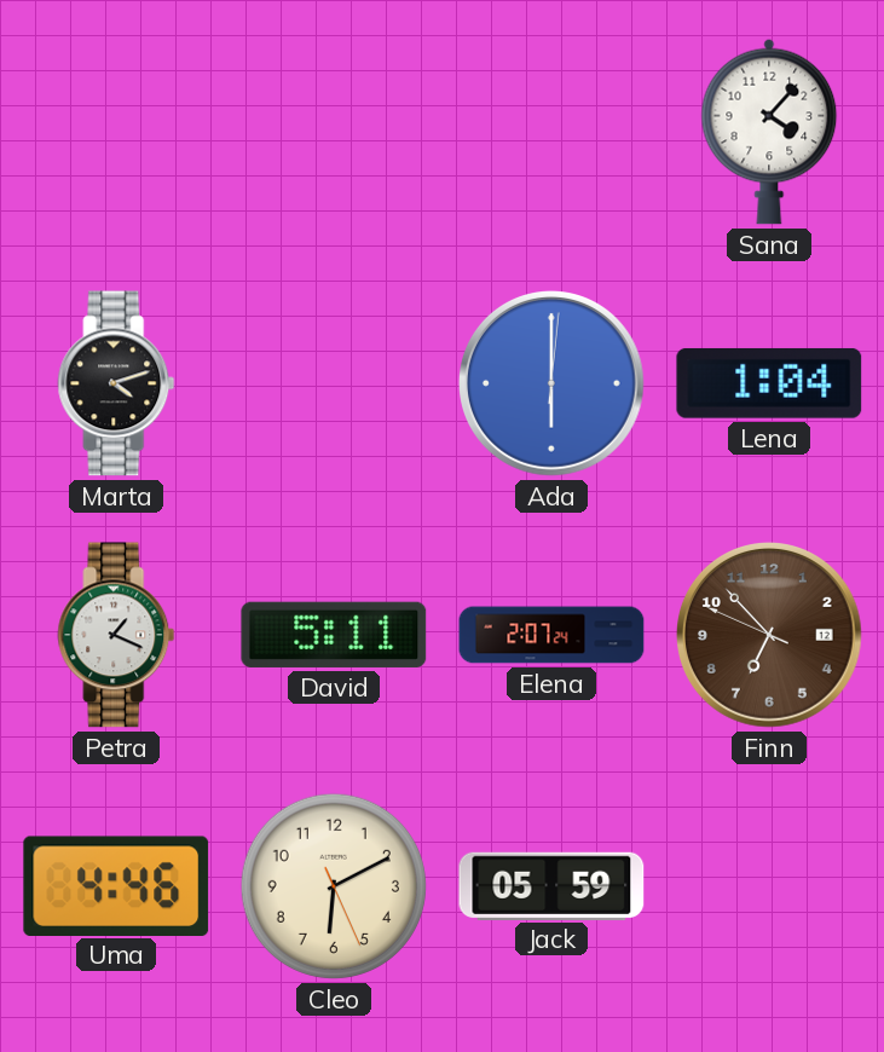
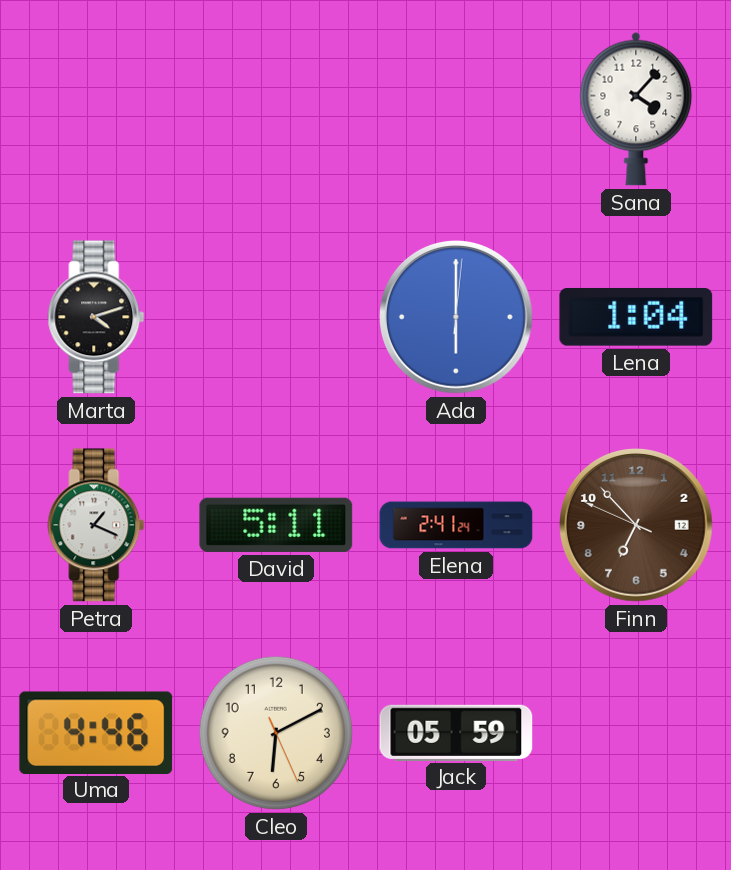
Elena: 2:07 -> 2:41
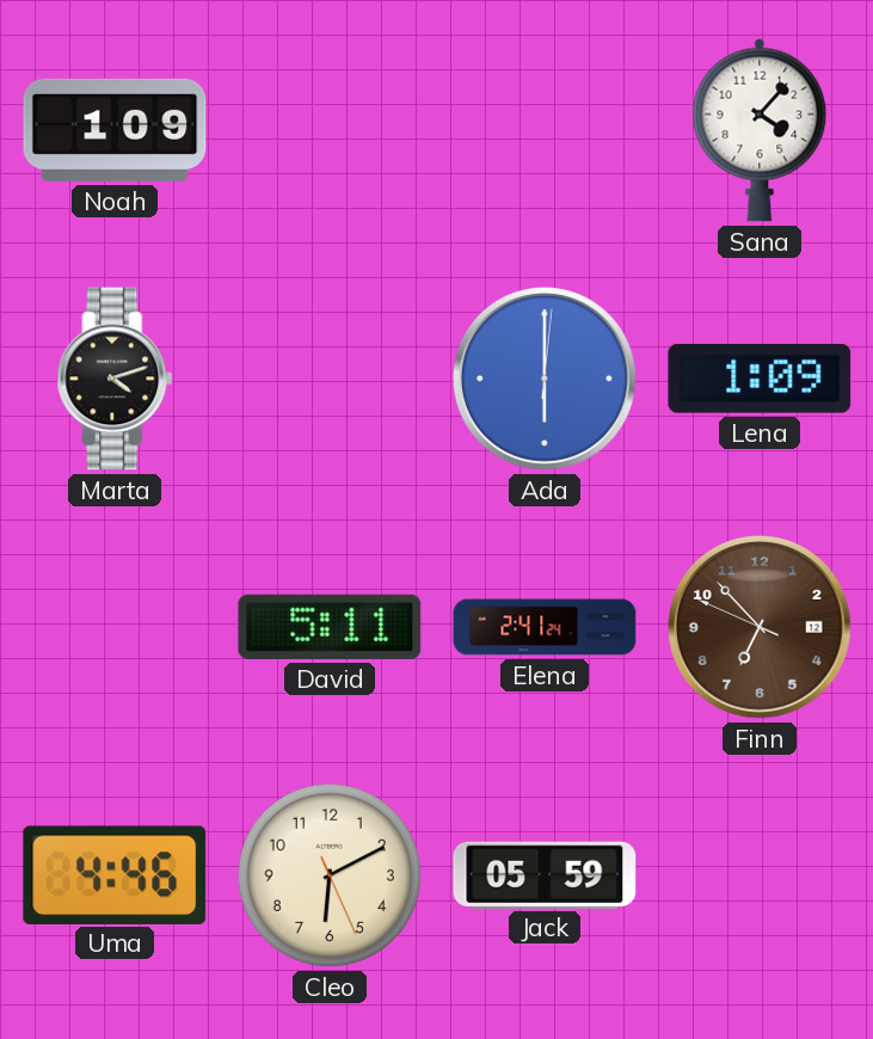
Noah: none -> 1:09
Lena: 1:04 -> 1:09
Petra: 1:19 -> none
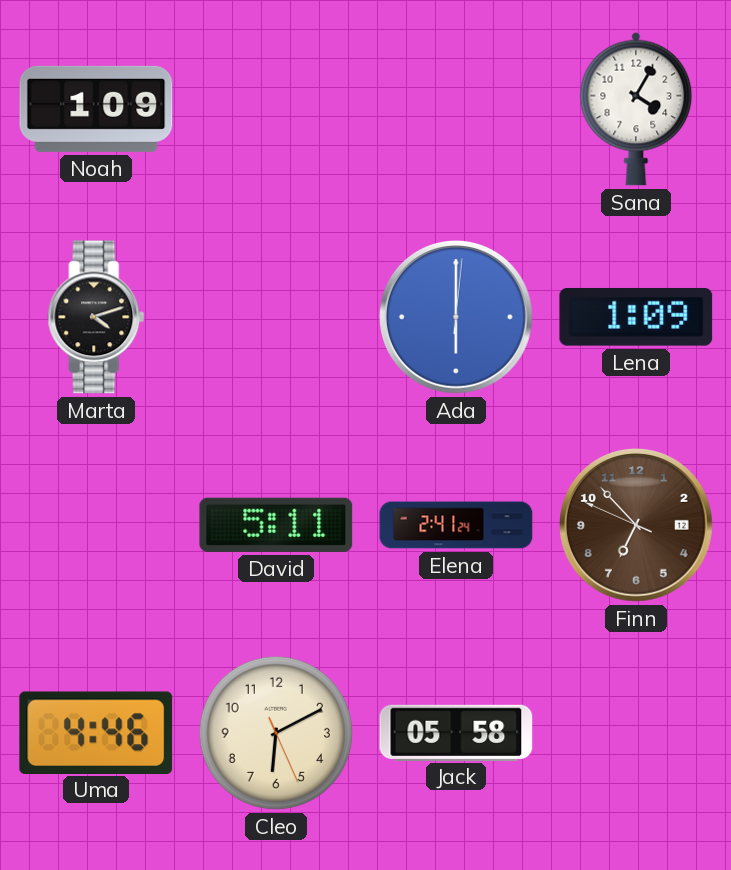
Sana: 4:07 -> 4:05
Jack: 05:59 -> 05:58
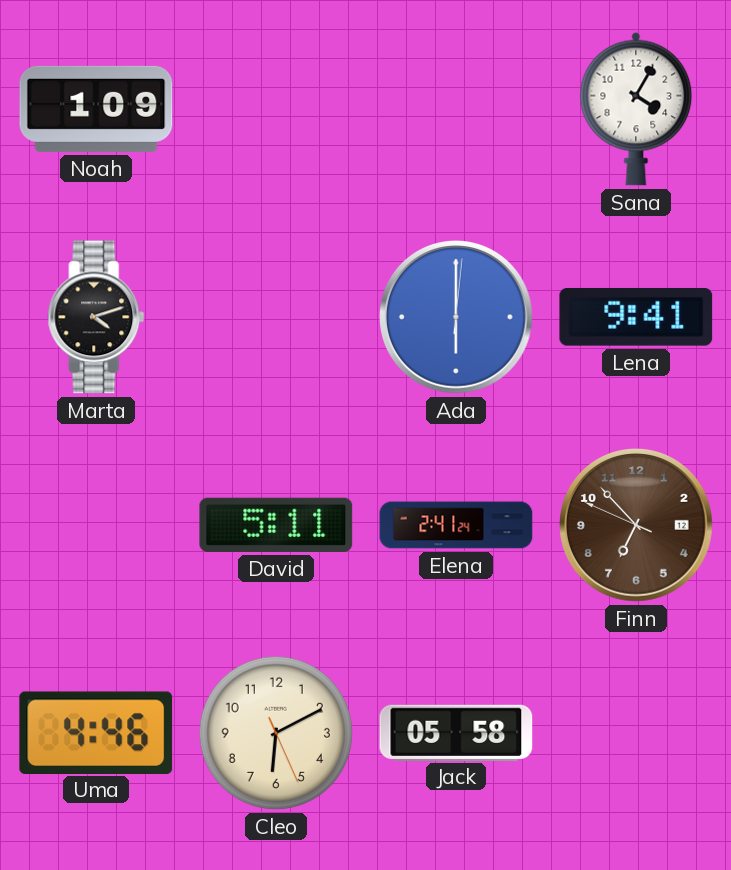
Lena: 1:09 -> 9:41
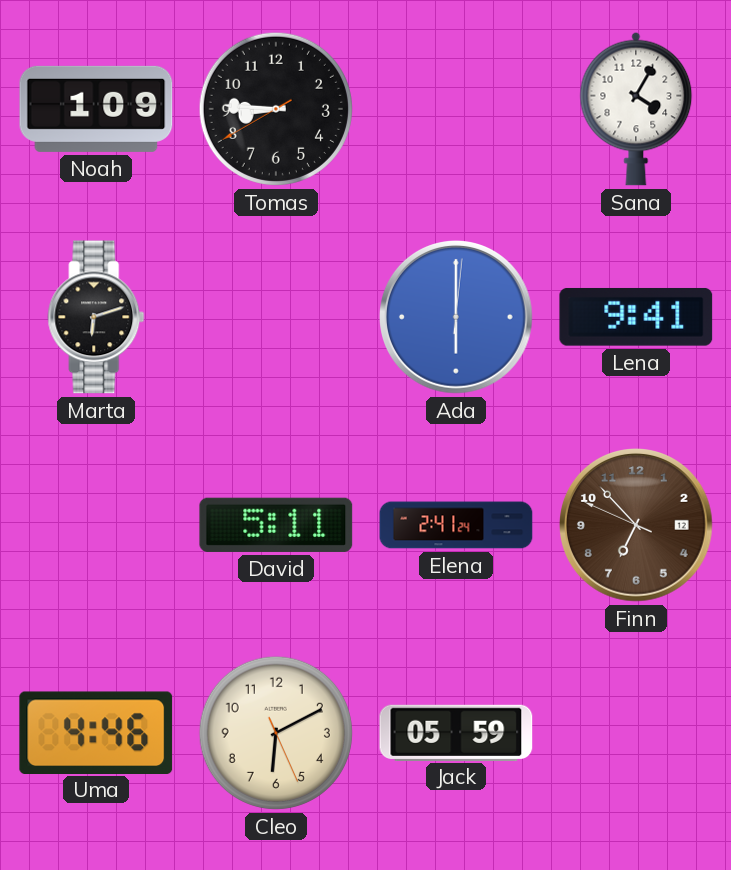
Tomas: none -> 8:45
Marta: 4:12 -> 6:12
Jack: 05:58 -> 05:59
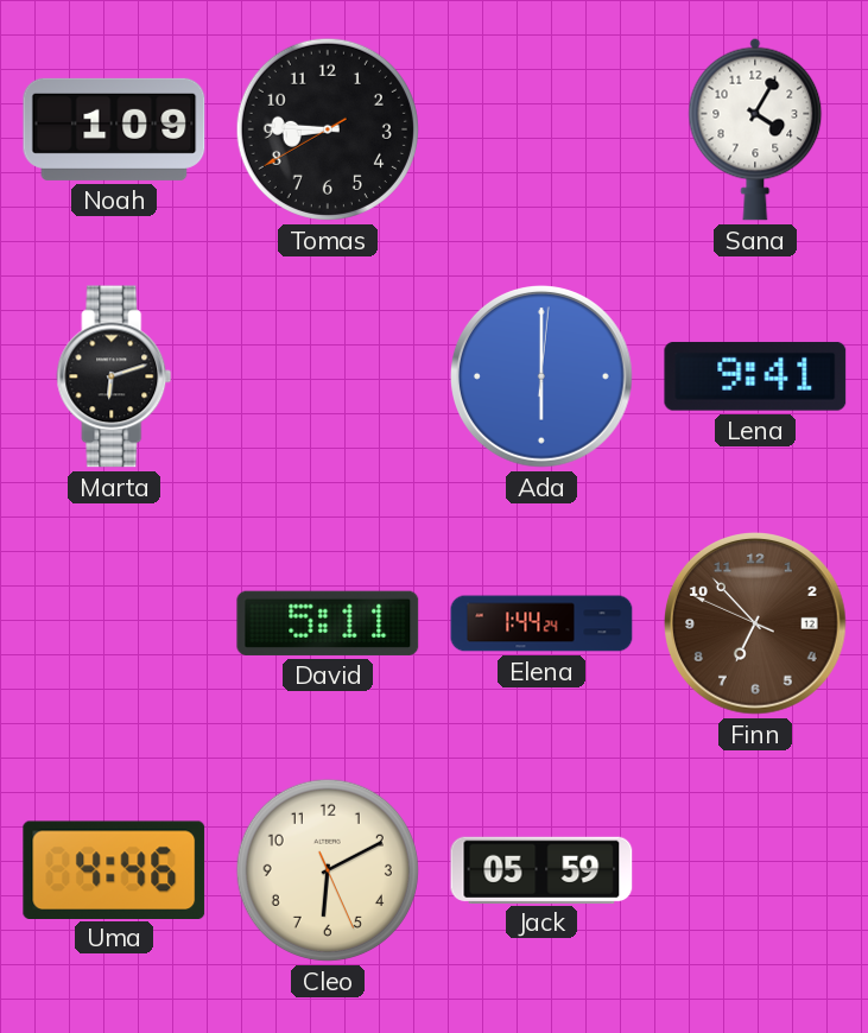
Elena: 2:41 -> 1:44
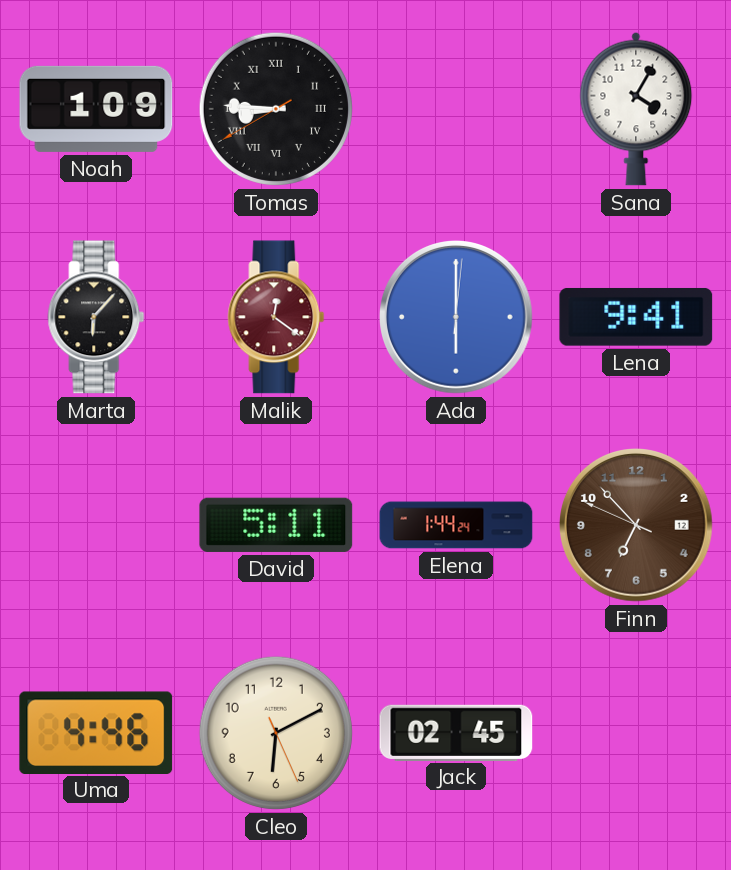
Tomas numerals: Arabic -> Roman
Marta: 6:12 -> 6:07
Malik: none -> 12:21
Jack: 05:59 -> 02:45
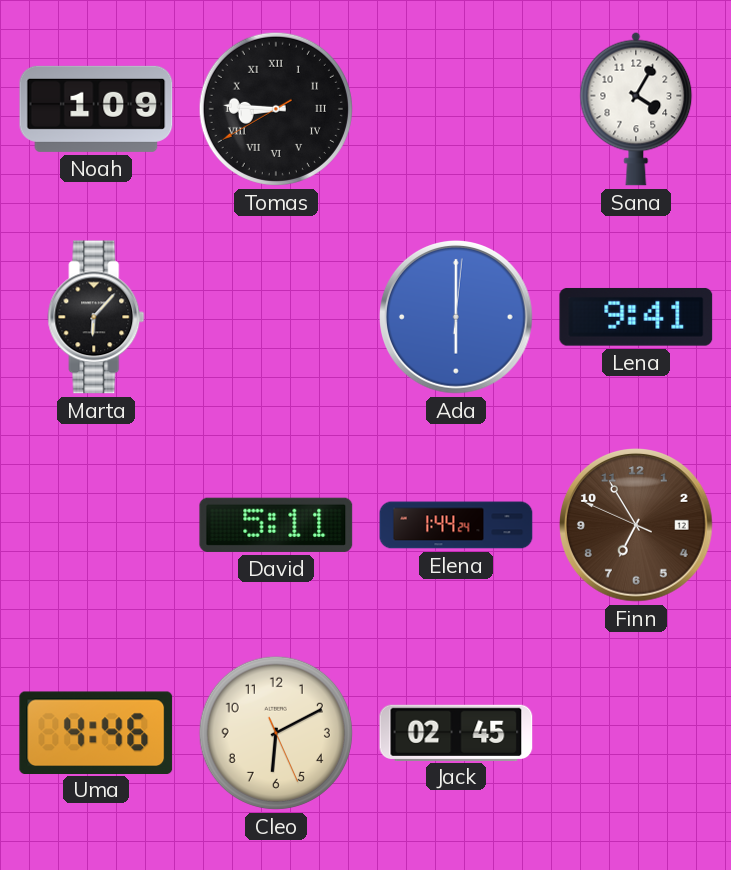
Malik: 12:21 -> none
Finn: 6:52 -> 6:54
